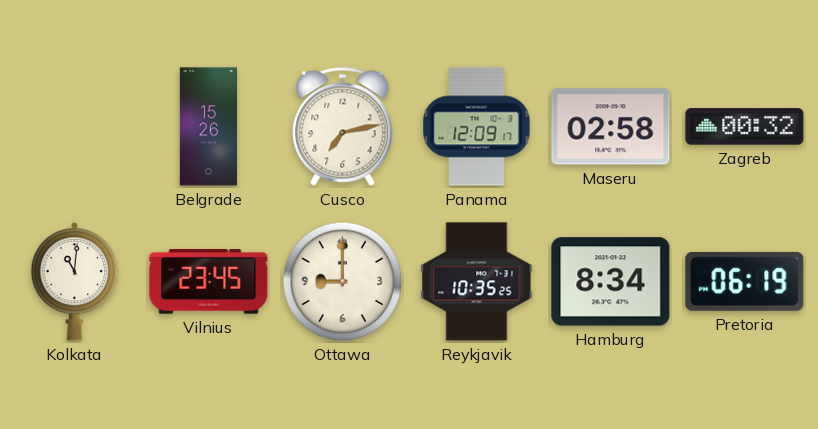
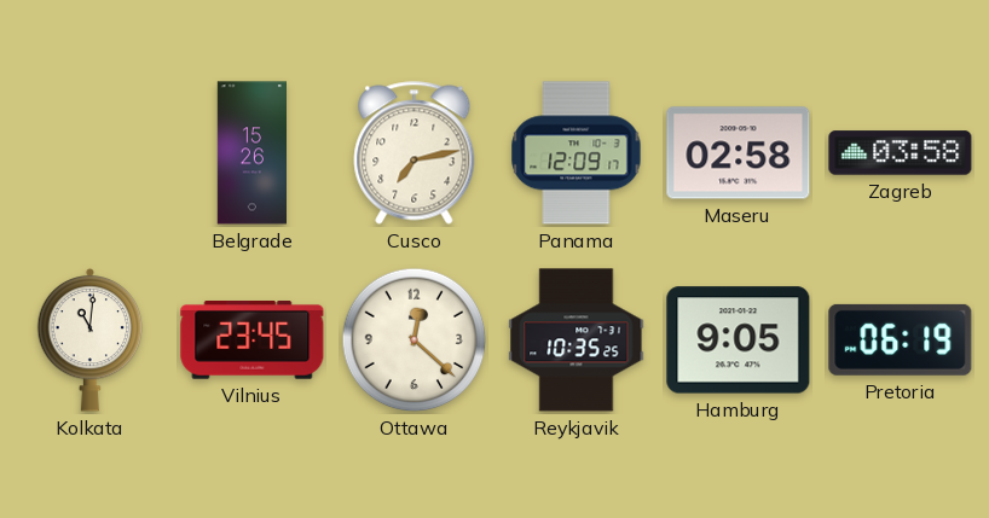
Zagreb: 00:32 -> 03:58
Ottawa: 9:00 -> 12:22
Hamburg: 8:34 -> 9:05
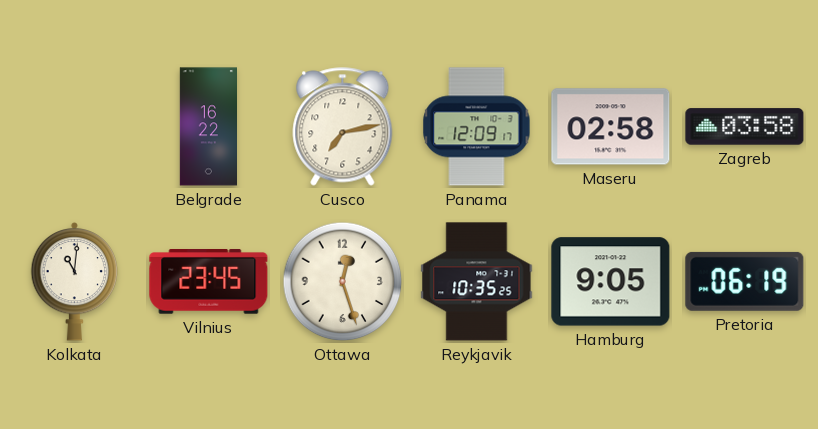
Belgrade: 15:26 -> 16:22
Ottawa: 12:22 -> 12:27
